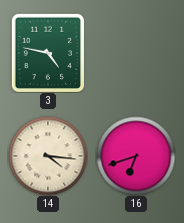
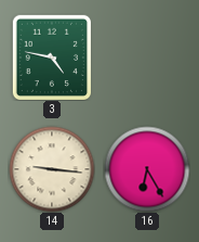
14: 4:16 -> 9:16
16: 6:42 -> 6:25
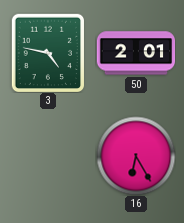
50: none -> 2:01
14: 9:16 -> none
